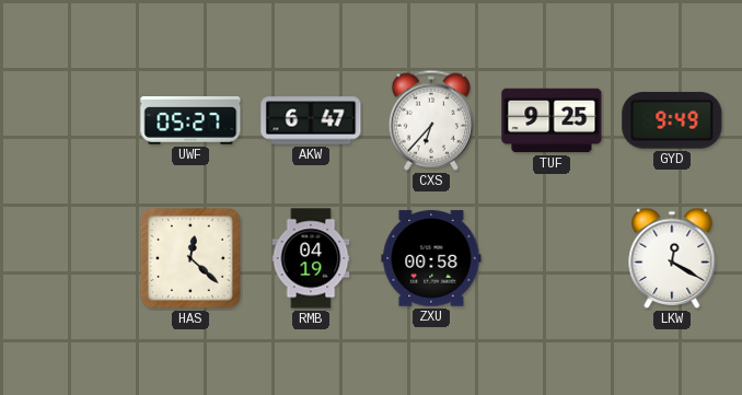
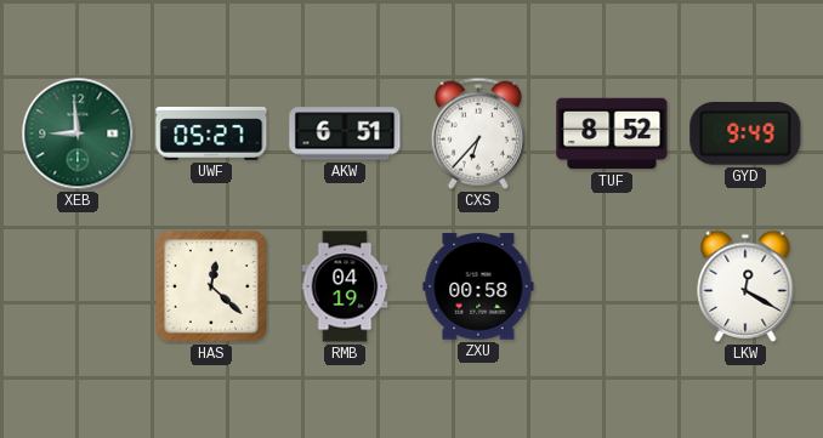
XEB: none -> 8:59
AKW: 6:47 -> 6:51
TUF: 9:25 -> 8:52
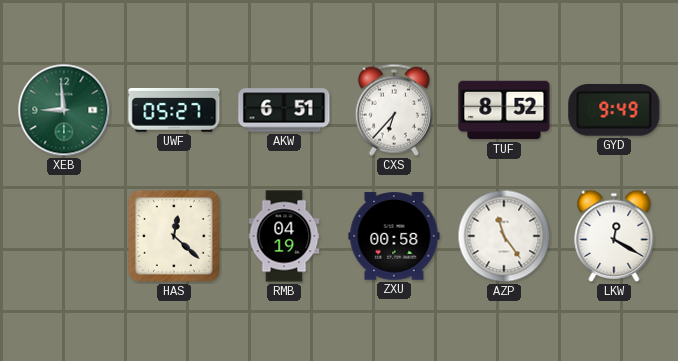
AZP: none -> 11:24
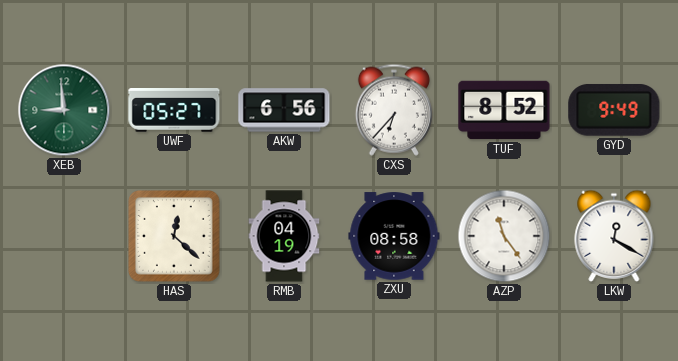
AKW: 6:51 -> 6:56
ZXU: 00:58 -> 08:58
